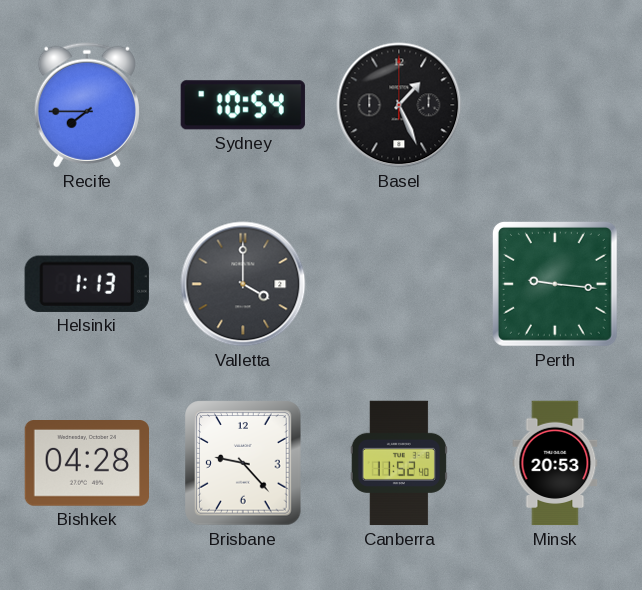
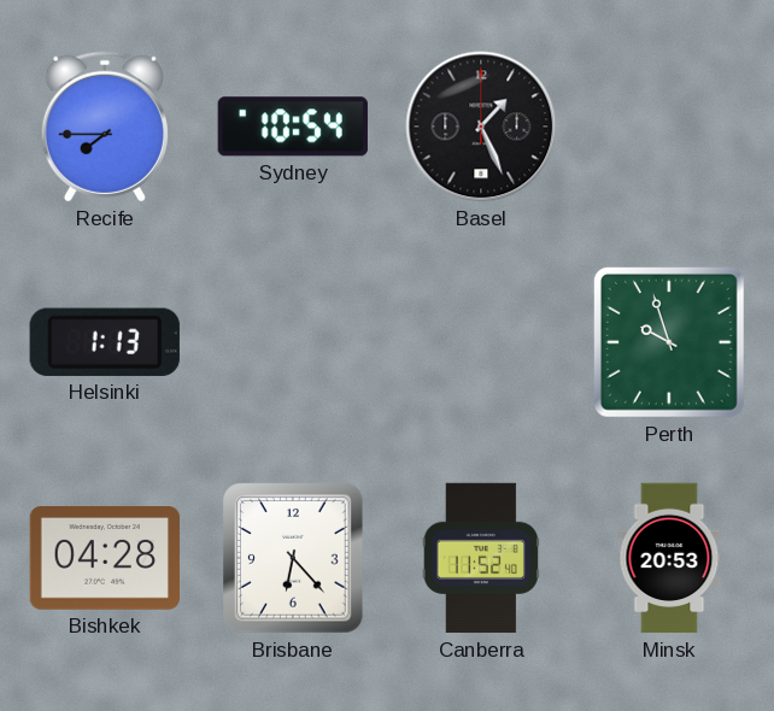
Valletta: 4:00 -> none
Perth: 9:16 -> 9:57
Brisbane: 9:23 -> 6:23
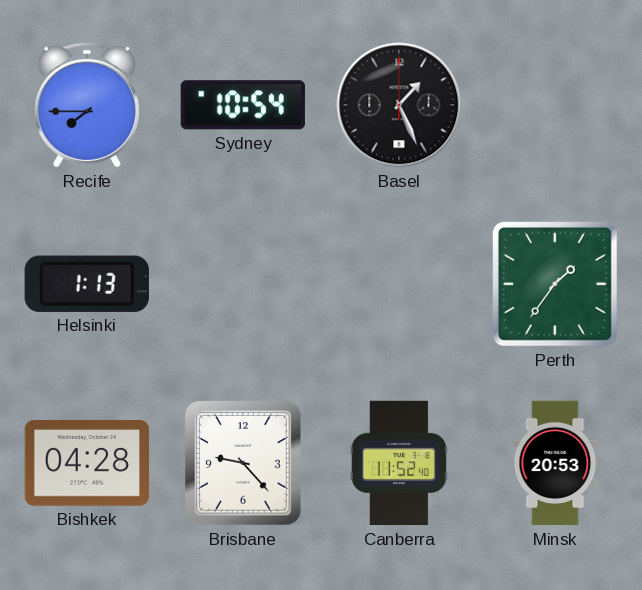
Perth: 9:57 -> 1:36
Brisbane: 6:23 -> 9:23
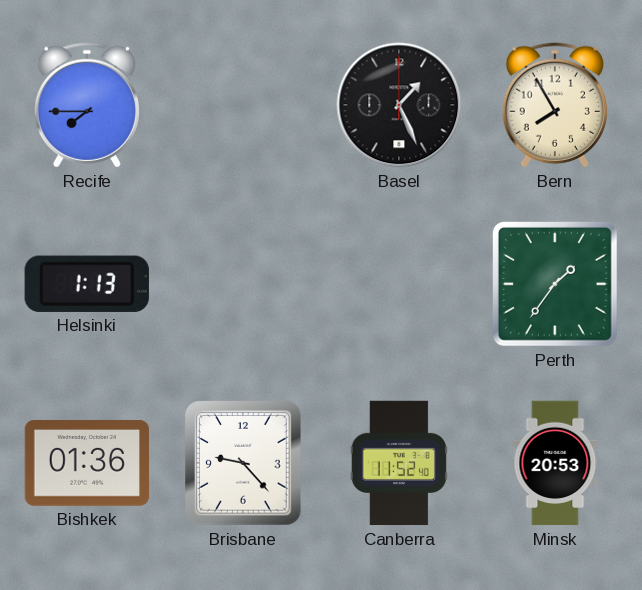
Sydney: 10:54 -> none
Bern: none -> 7:55
Bishkek: 04:28 -> 01:36
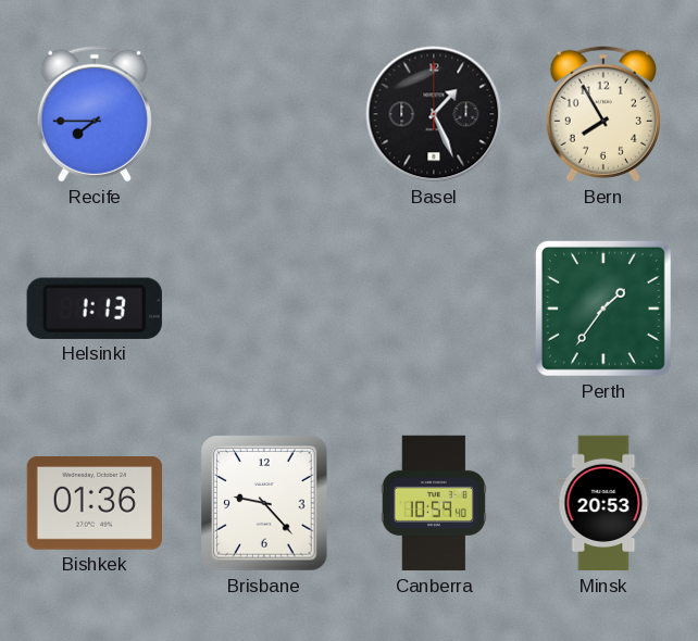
Canberra: 11:52 -> 10:59
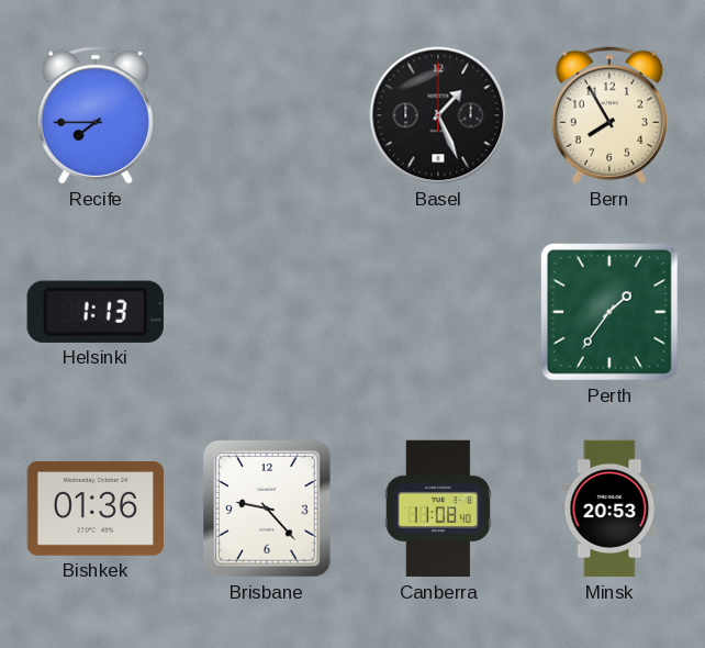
Canberra: 10:59 -> 11:08
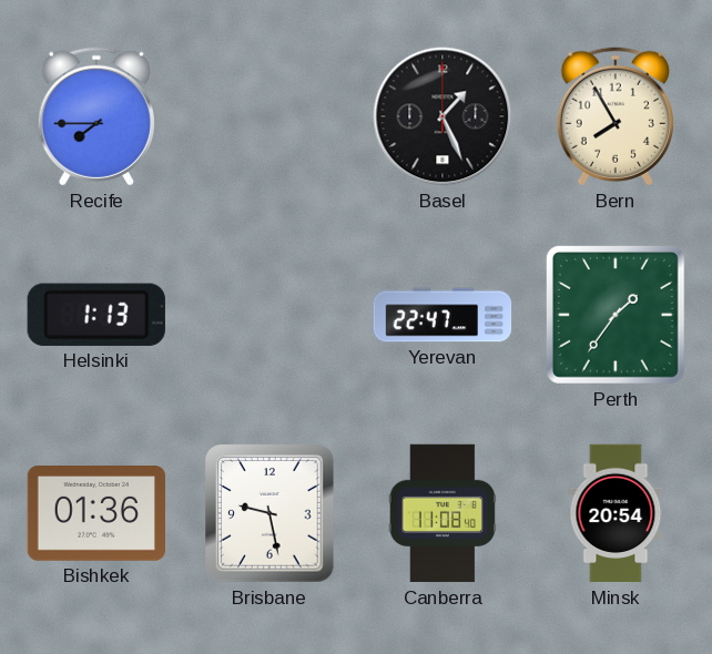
Yerevan: none -> 22:47
Brisbane: 9:23 -> 9:28
Minsk: 20:53 -> 20:54
